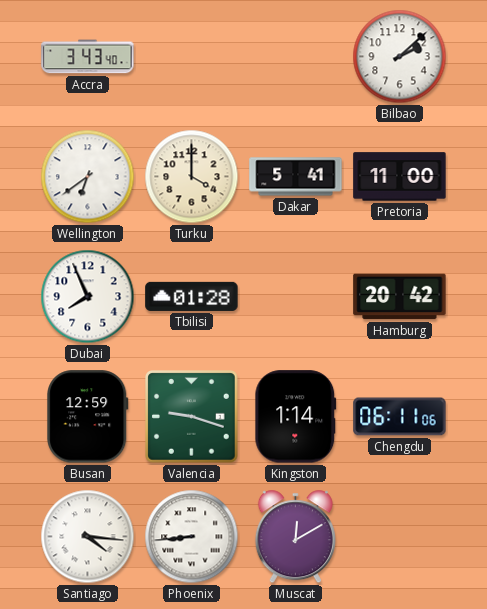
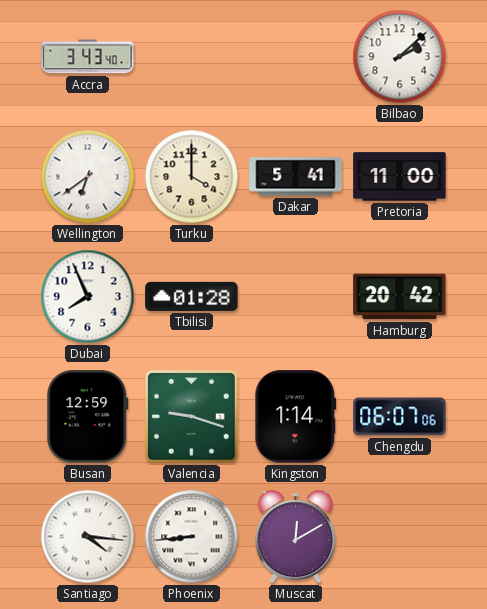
Chengdu: 06:11 -> 06:07
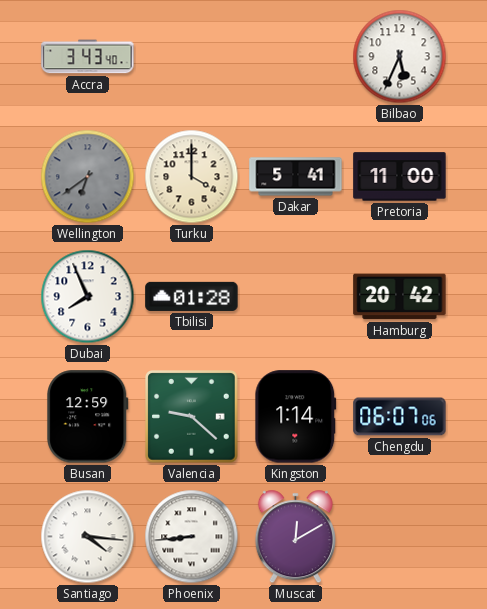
Bilbao: 2:08 -> 5:34
Wellington dial: white -> grey
Valencia: 9:18 -> 9:22
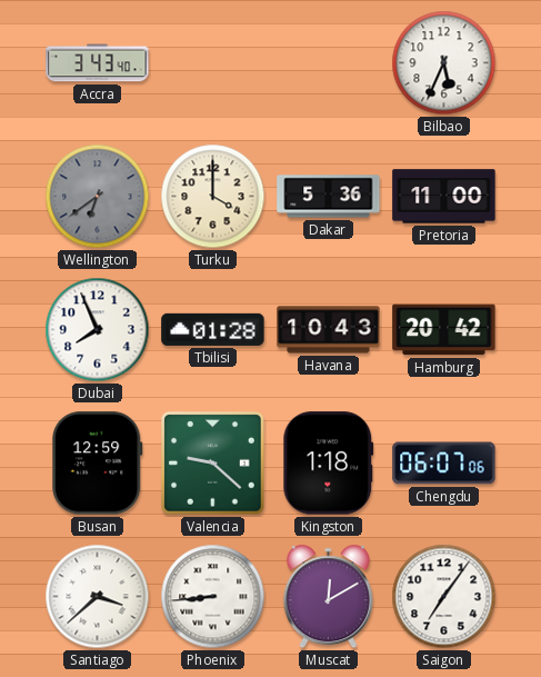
Dakar: 5:41 -> 5:36
Havana: none -> 10:43
Kingston: 1:14 -> 1:18
Santiago: 4:16 -> 3:38
Saigon: none -> 7:06
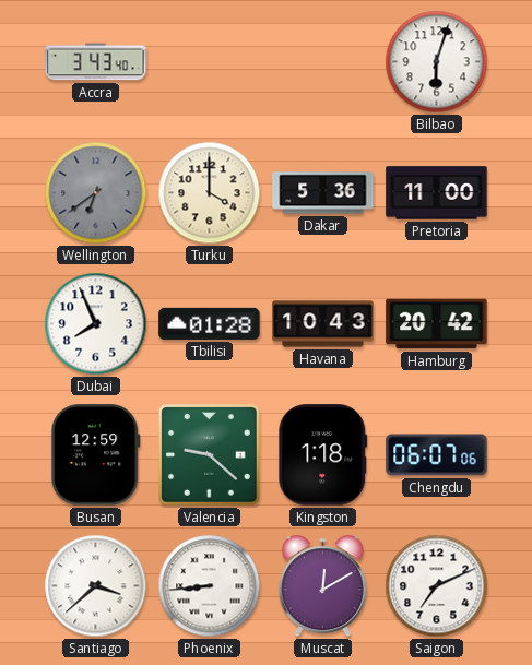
Bilbao: 5:34 -> 6:03
Saigon: 7:06 -> 7:11
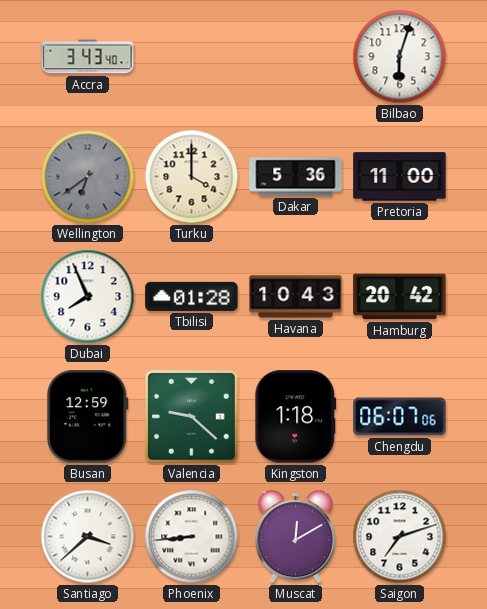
Saigon: 7:11 -> 7:12
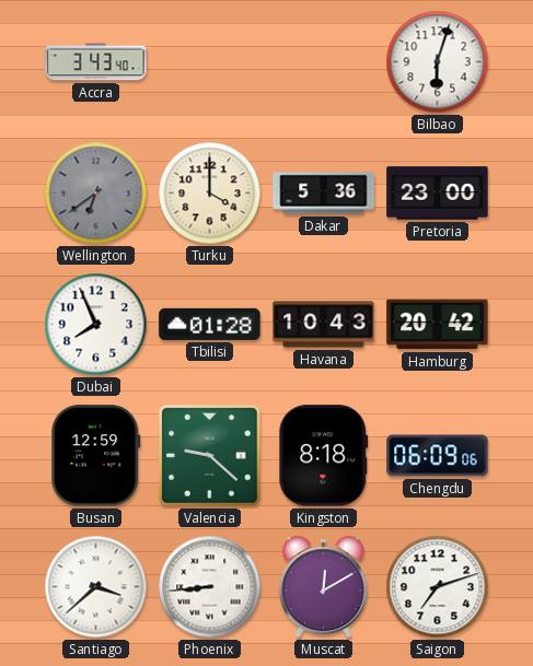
Pretoria: 11:00 -> 23:00
Kingston: 1:18 -> 8:18
Chengdu: 06:07 -> 06:09
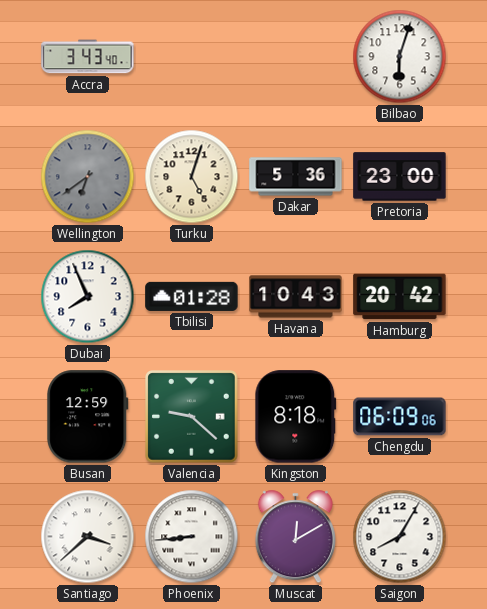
Turku: 4:00 -> 5:03
Saigon: 7:12 -> 8:05
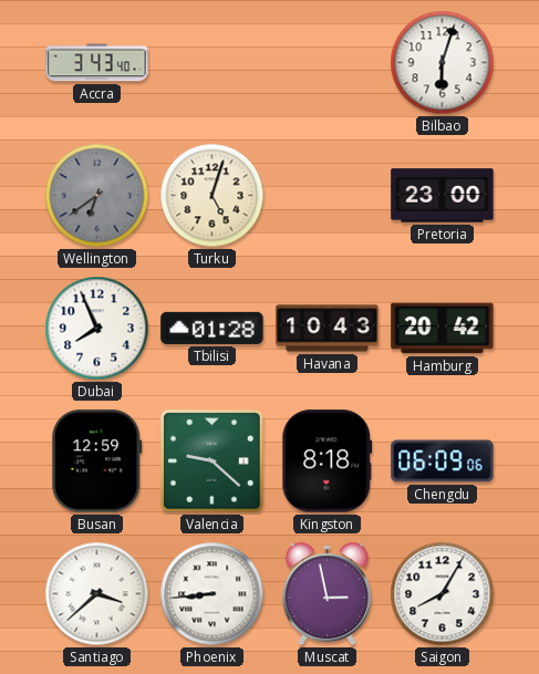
Dakar: 5:36 -> none
Muscat: 12:10 -> 2:58
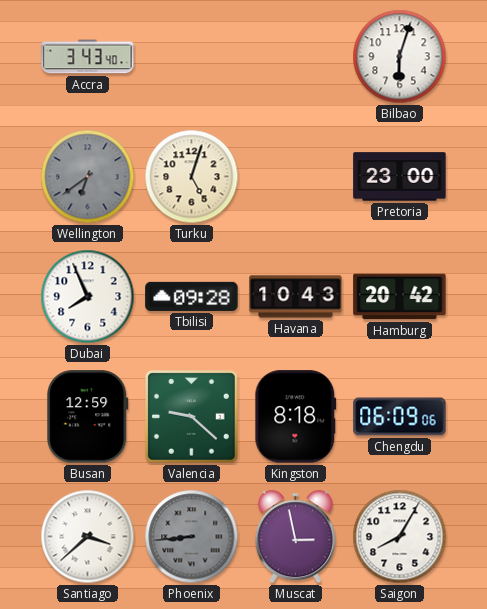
Tbilisi: 01:28 -> 09:28
Phoenix dial: white -> grey
